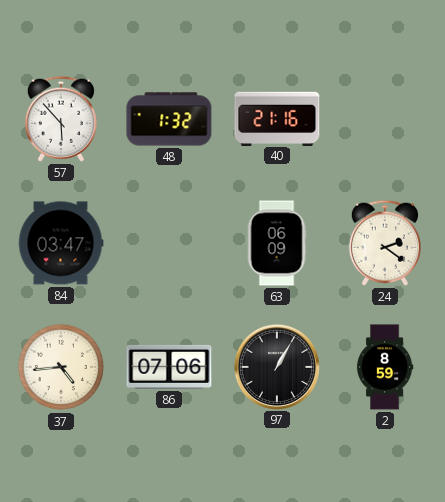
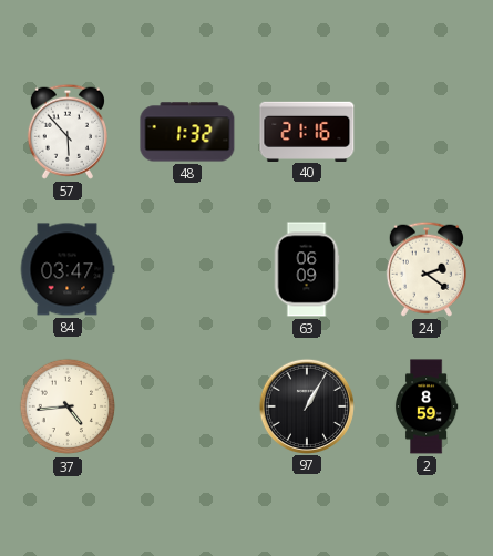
86: 07:06 -> none
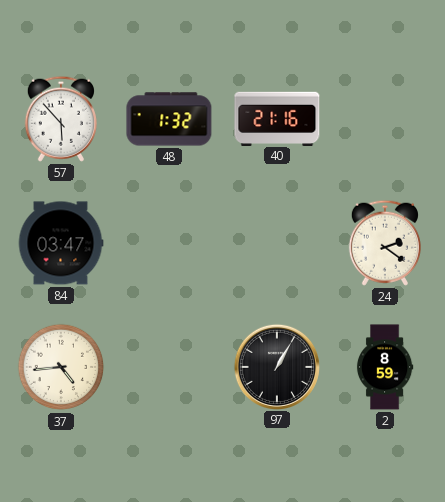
63: 06:09 -> none
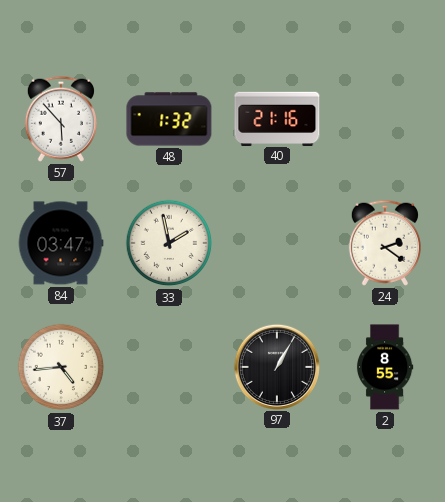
33: none -> 1:58
2: 8:59 -> 8:55
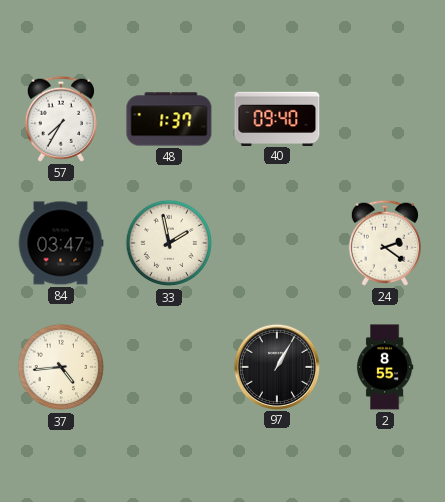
57: 5:53 -> 7:35
48: 1:32 -> 1:37
40: 21:16 -> 09:40
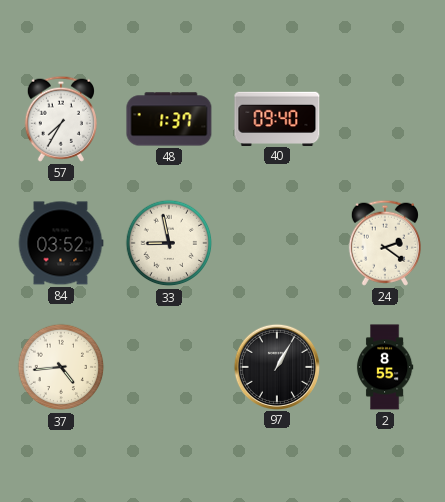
84: 03:47 -> 03:52
33: 1:58 -> 8:58
